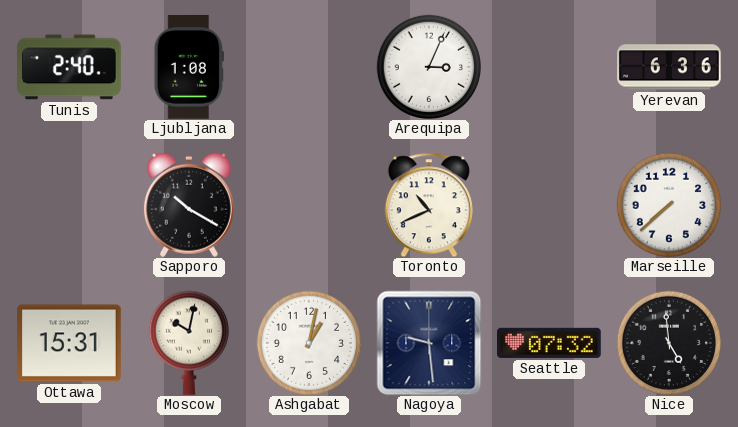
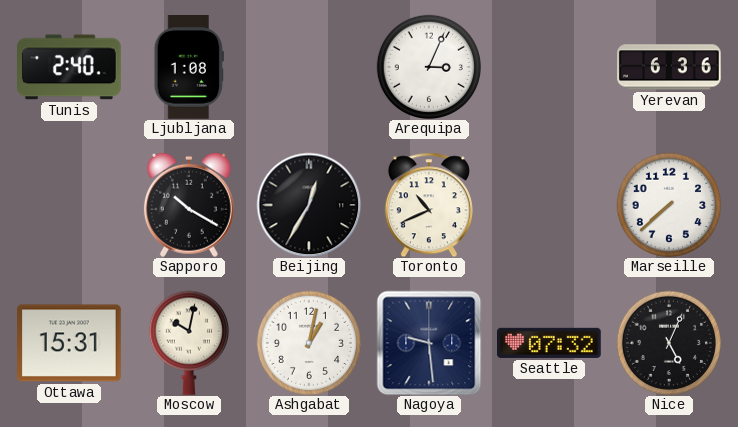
Beijing: none -> 12:35
Nice: 4:59 -> 5:04
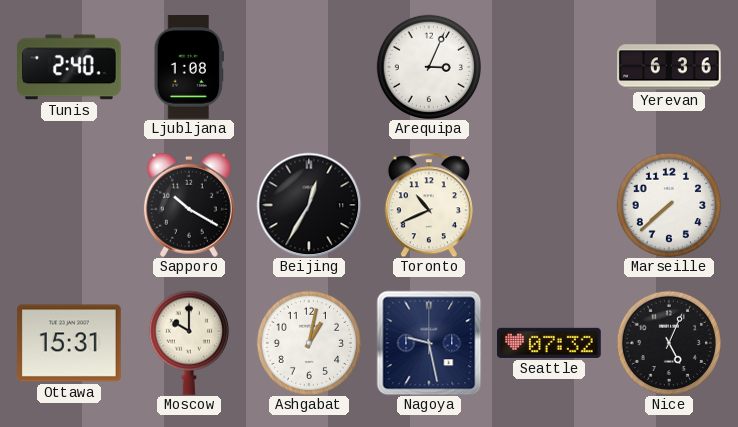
Moscow: 10:02 -> 10:00
Nagoya: 9:29 -> 9:28
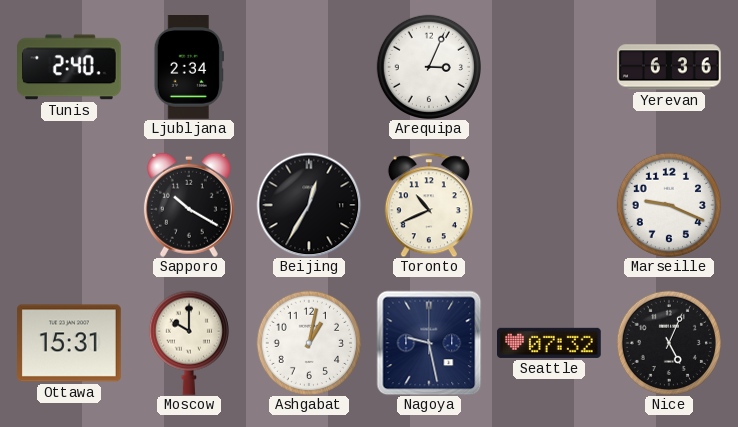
Ljubljana: 1:08 -> 2:34
Marseille: 7:38 -> 9:19
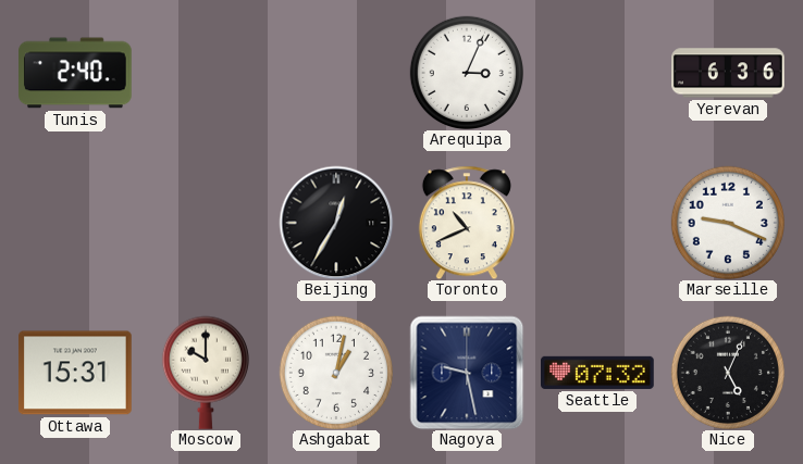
Ljubljana: 2:34 -> none
Sapporo: 10:20 -> none
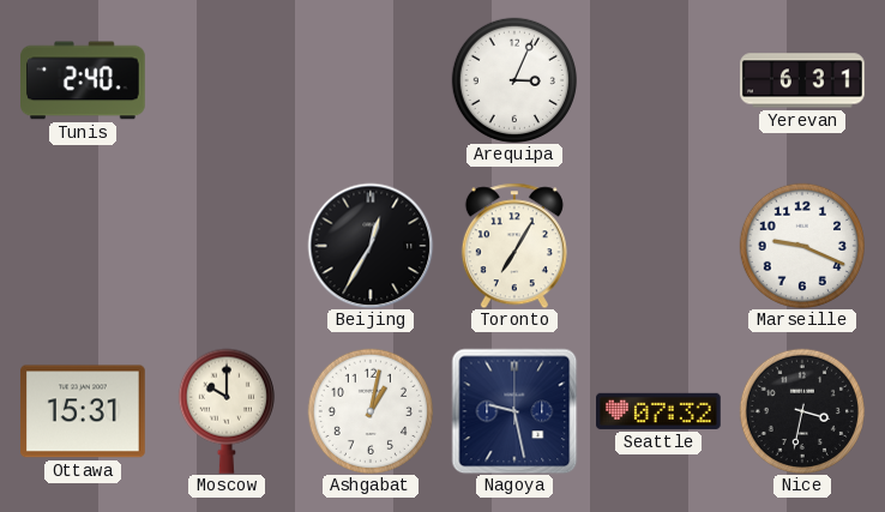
Yerevan: 6:36 -> 6:31
Toronto: 10:41 -> 7:05
Nice: 5:04 -> 3:32
